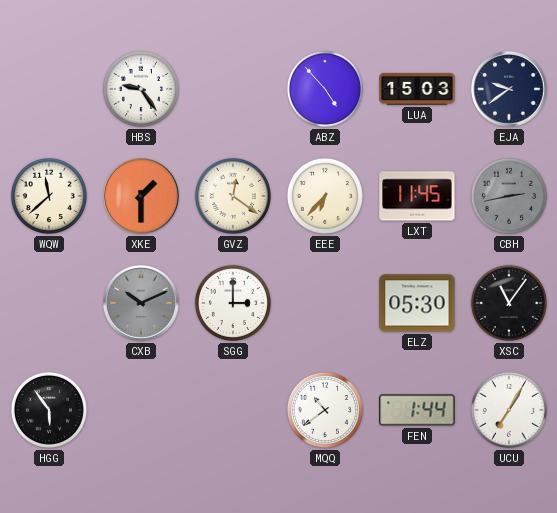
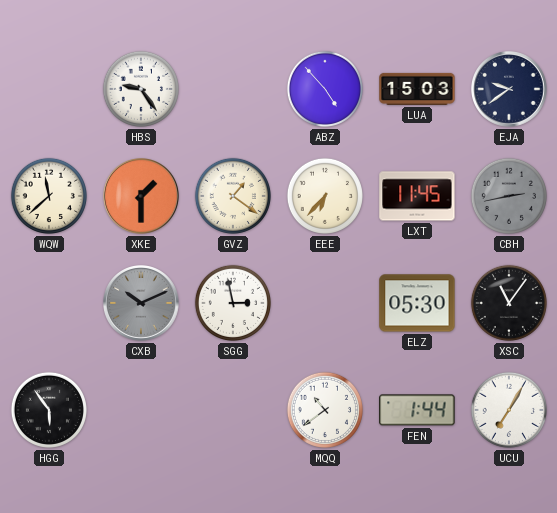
GVZ: 12:21 -> 1:21
SGG: 3:00 -> 2:58
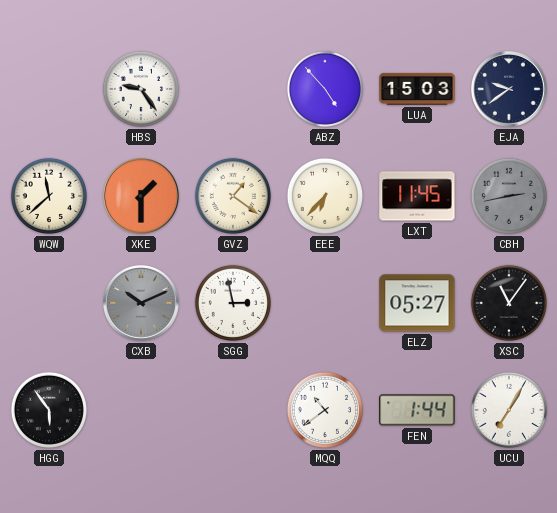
ELZ: 05:30 -> 05:27
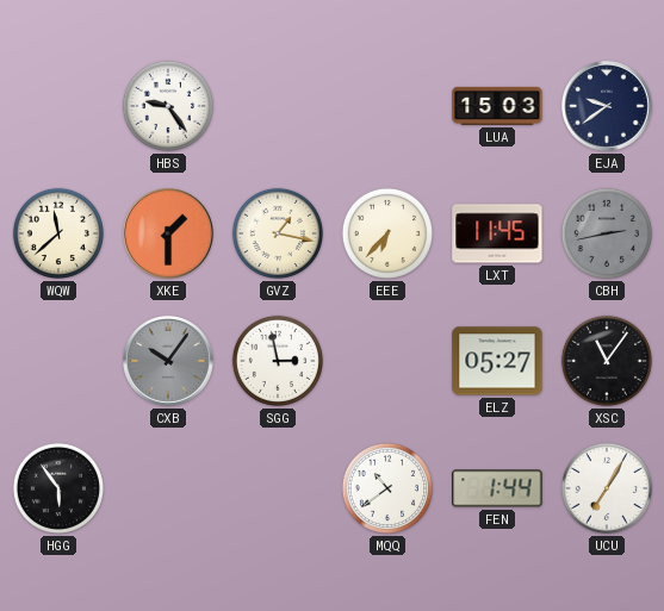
ABZ: 4:53 -> none
GVZ: 1:21 -> 1:17
CXB: 10:11 -> 10:06
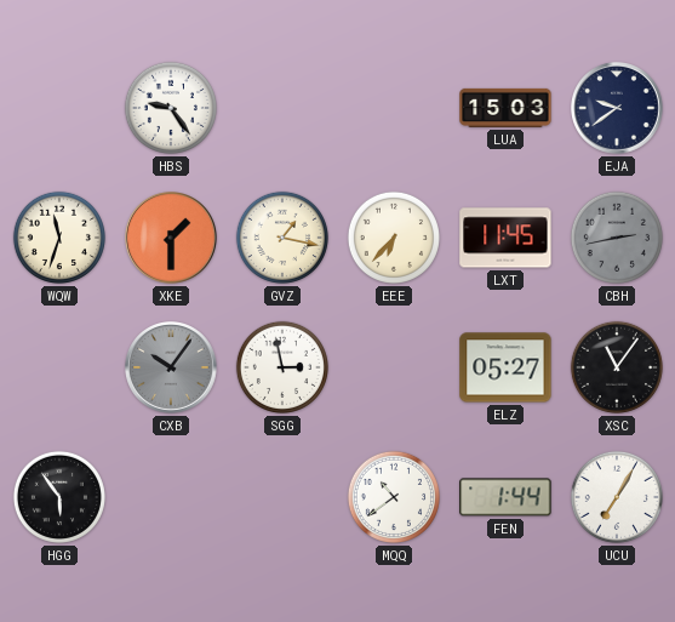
WQW: 11:38 -> 11:33
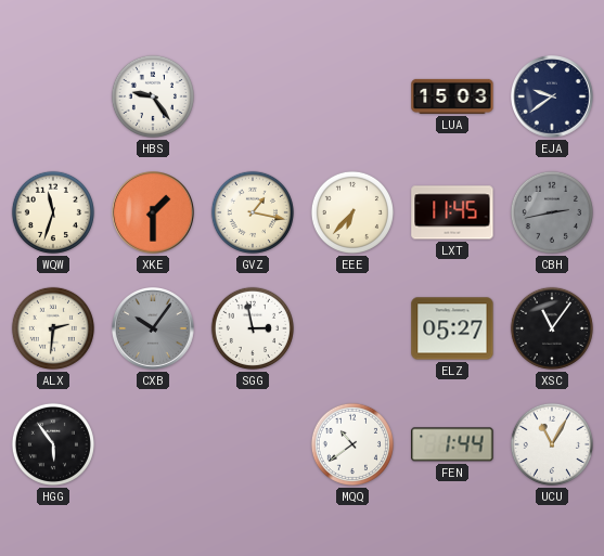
ALX: none -> 2:31
UCU: 7:05 -> 11:05
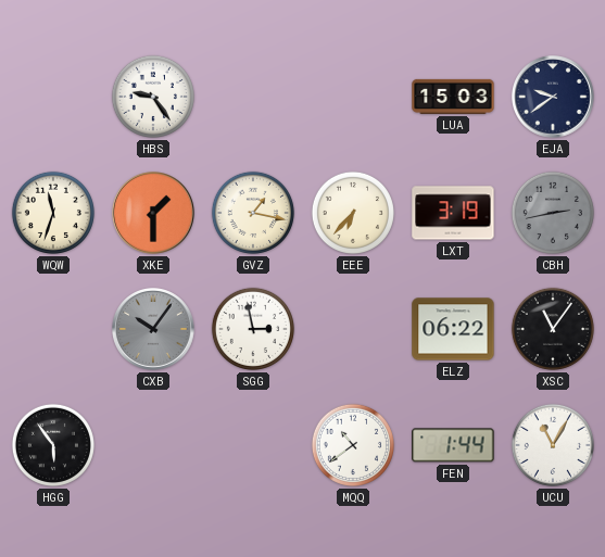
LXT: 11:45 -> 3:19
ALX: 2:31 -> none
ELZ: 05:27 -> 06:22
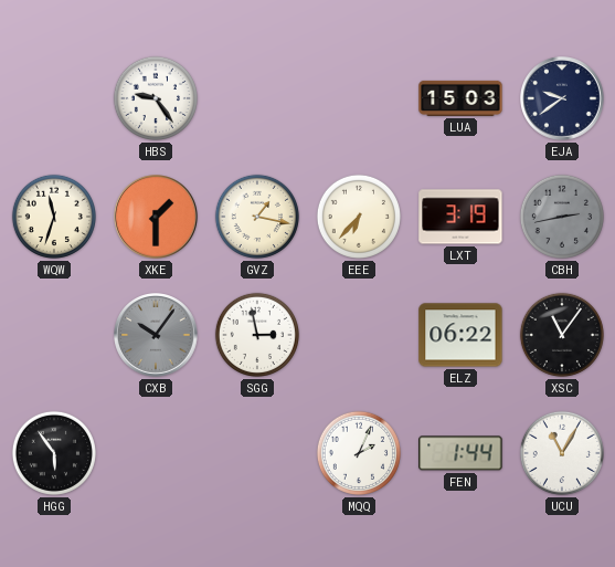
MQQ: 10:39 -> 2:04
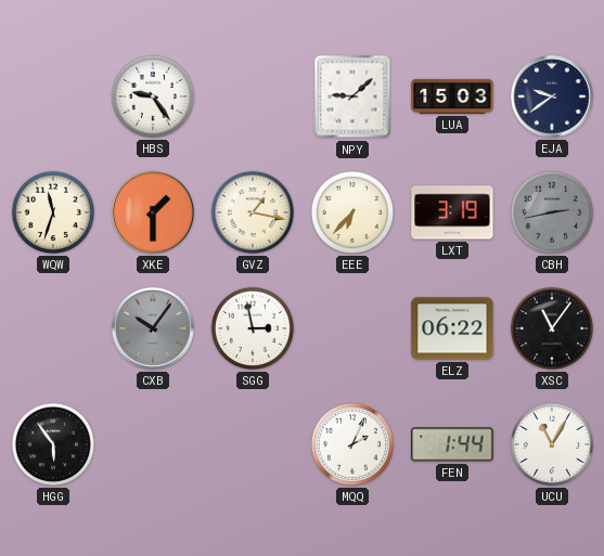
NPY: none -> 9:08
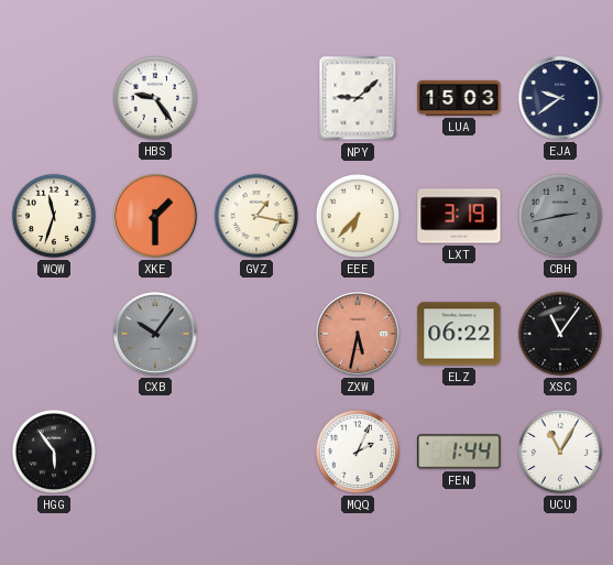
SGG: 2:58 -> none
ZXW: none -> 5:32
